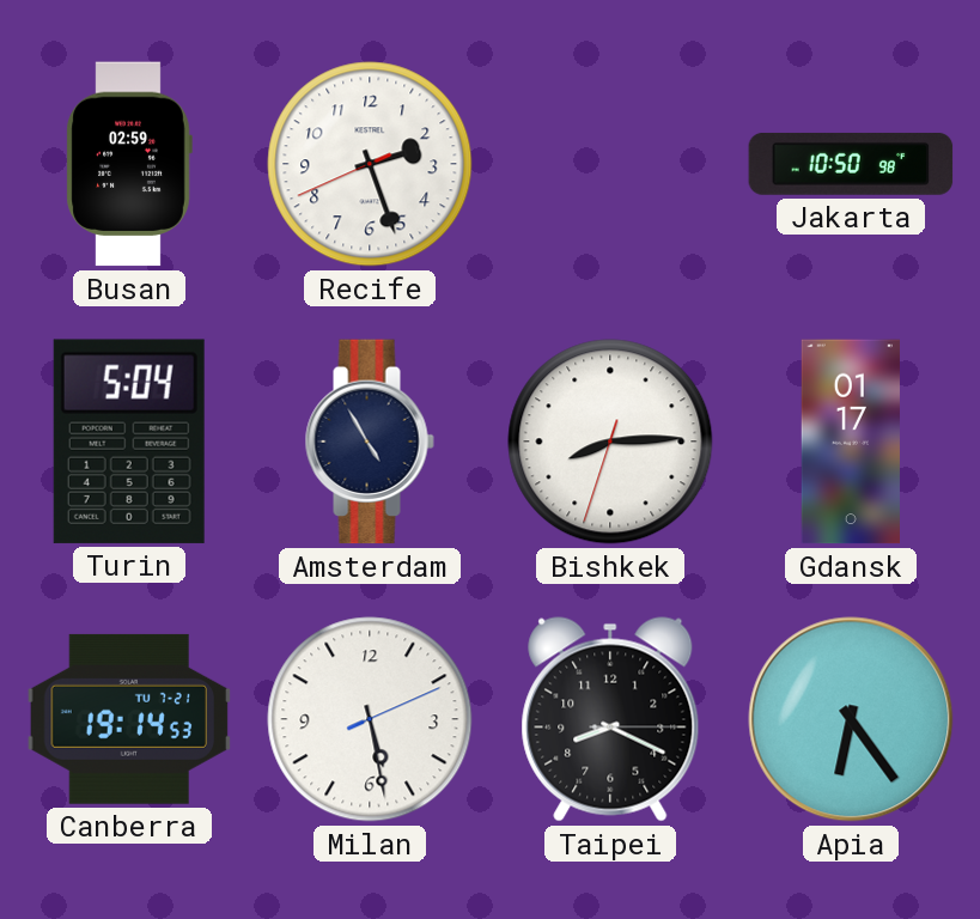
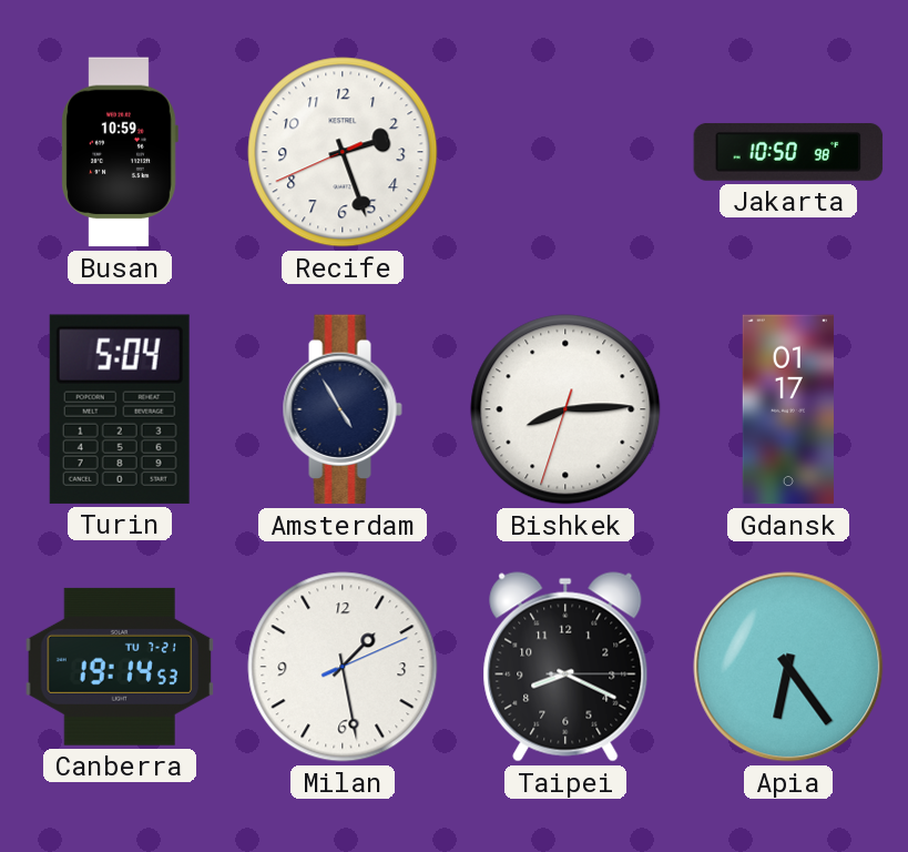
Busan: 02:59 -> 10:59
Milan: 5:28 -> 1:28
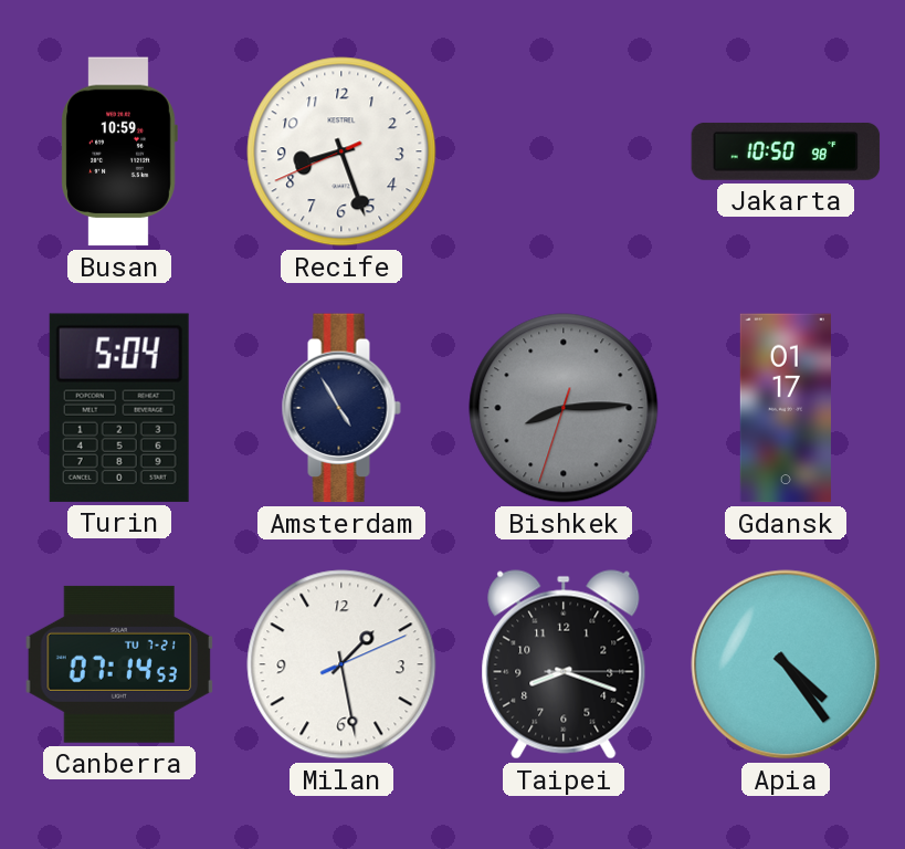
Recife: 2:26 -> 8:26
Bishkek dial: white -> grey
Canberra: 19:14 -> 07:14
Taipei: 8:19 -> 8:18
Apia: 6:24 -> 4:24
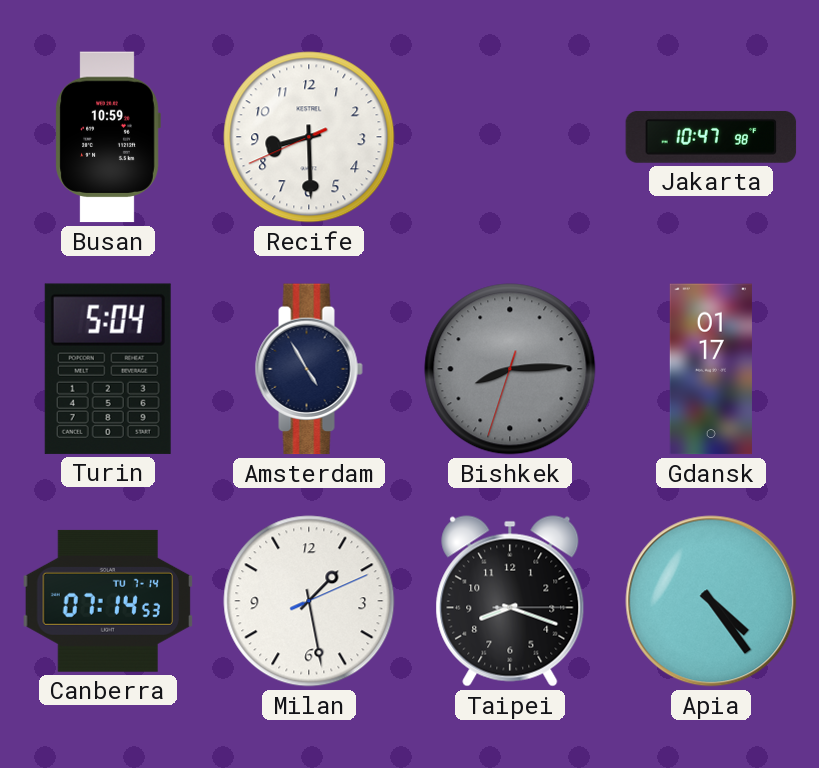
Recife: 8:26 -> 8:29
Jakarta: 10:50 -> 10:47
Canberra date: TU 7-21 -> TU 7-14
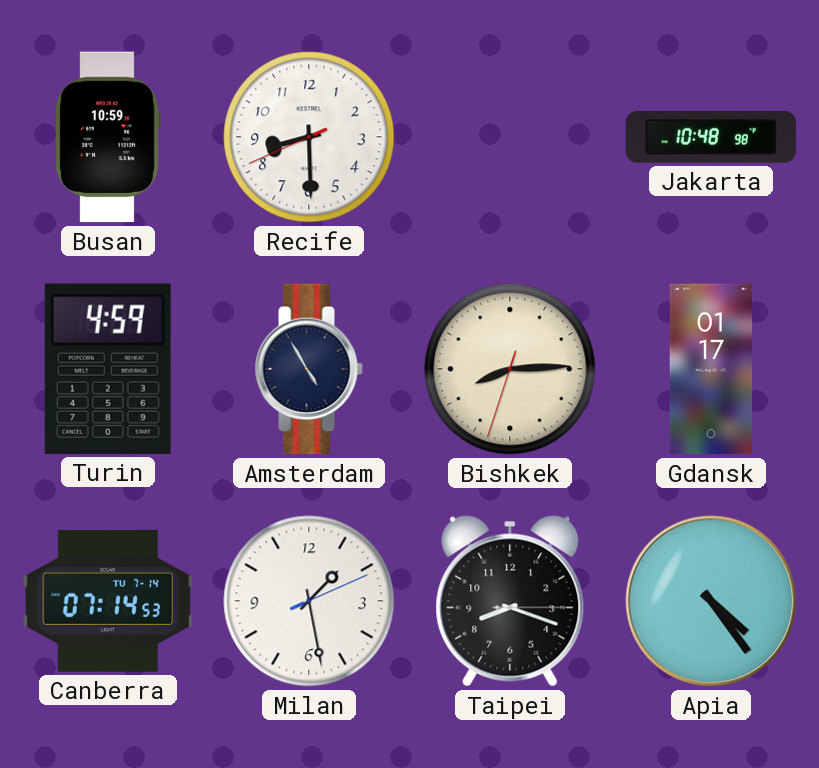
Jakarta: 10:47 -> 10:48
Turin: 5:04 -> 4:59
Bishkek dial: grey -> cream
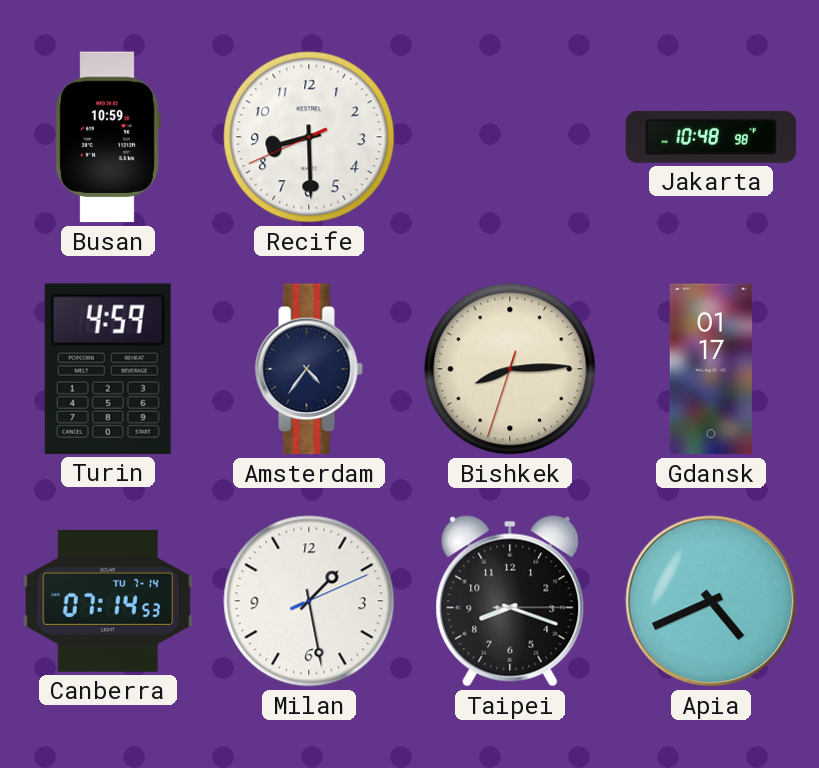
Amsterdam: 4:55 -> 4:36
Apia: 4:24 -> 4:41
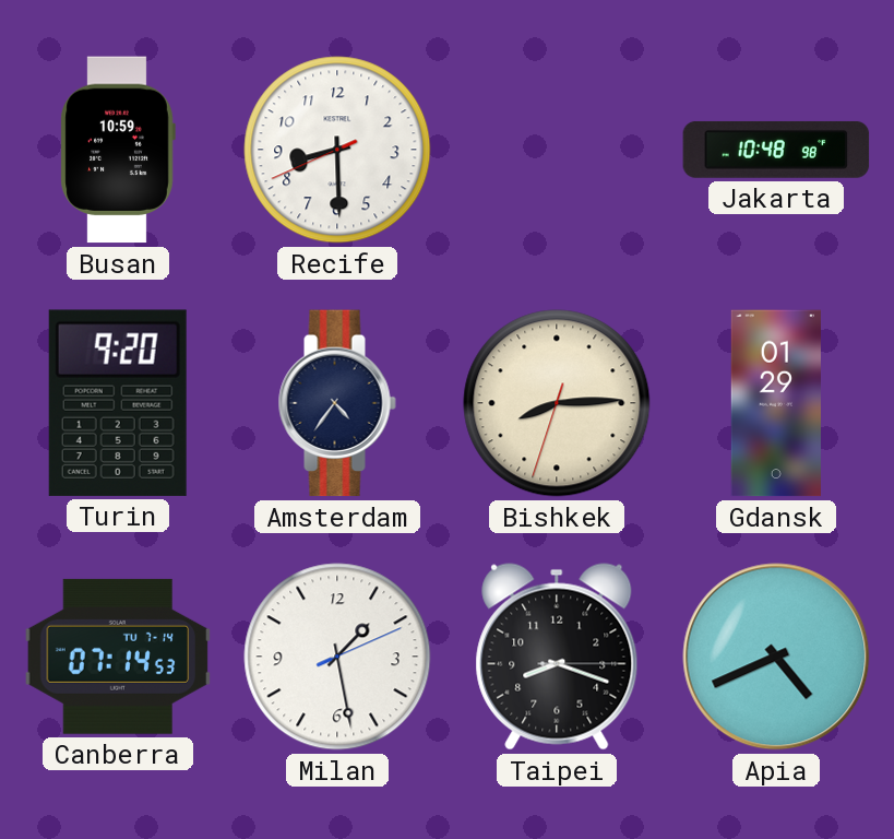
Turin: 4:59 -> 9:20
Gdansk: 01:17 -> 01:29
